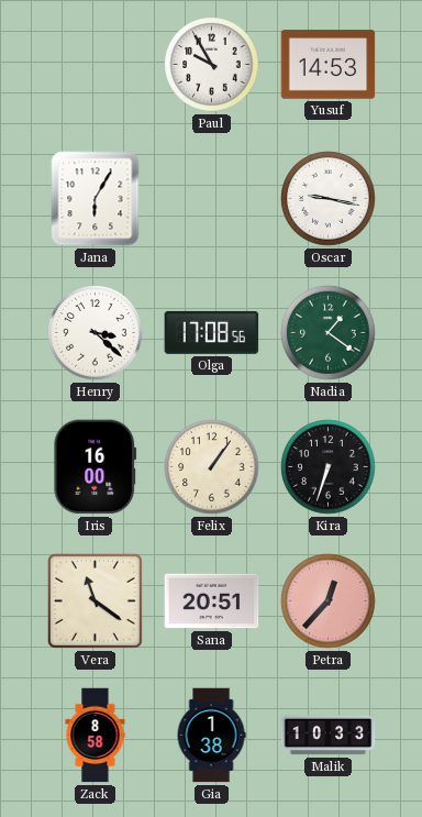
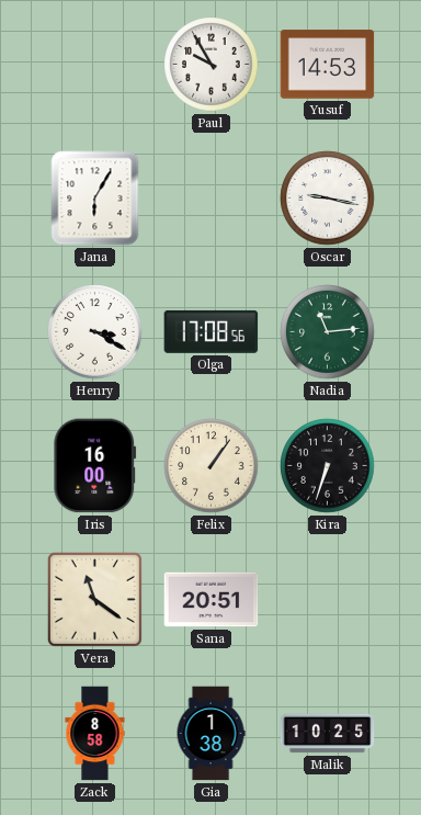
Henry: 3:22 -> 3:20
Nadia: 1:21 -> 11:14
Petra: 12:37 -> none
Malik: 10:33 -> 10:25
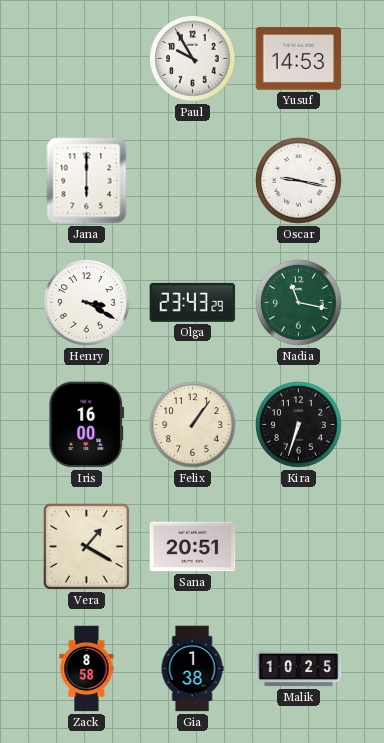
Jana: 6:05 -> 6:00
Olga: 17:08 -> 23:43
Nadia: 11:14 -> 11:17
Vera: 11:21 -> 1:20
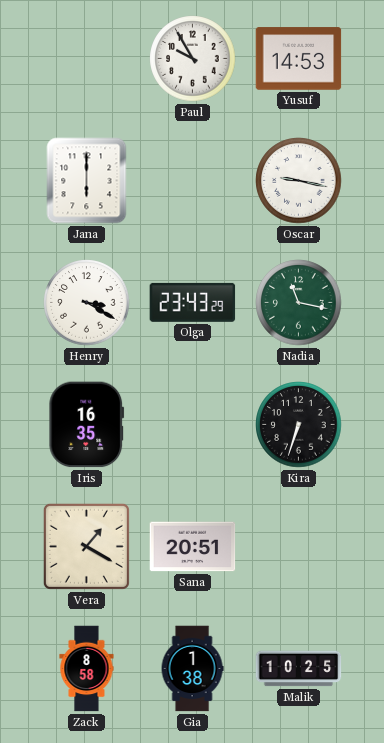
Iris: 16:00 -> 16:35
Felix: 1:06 -> none
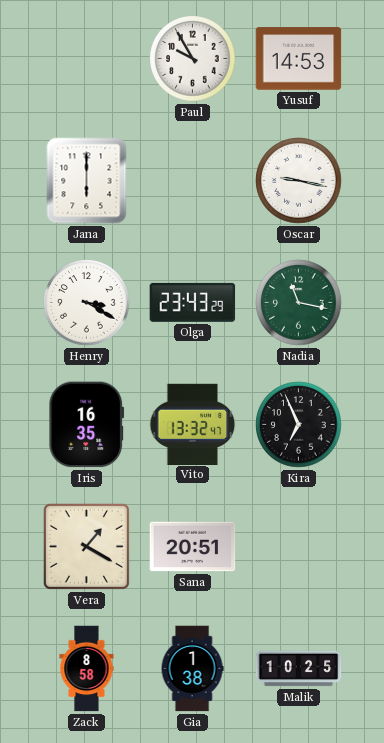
Vito: none -> 13:32
Kira: 6:33 -> 6:56
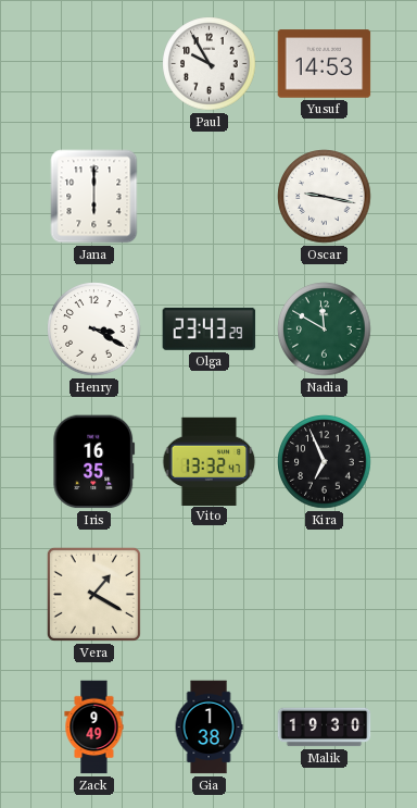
Nadia: 11:17 -> 11:50
Sana: 20:51 -> none
Zack: 8:58 -> 9:49
Malik: 10:25 -> 19:30
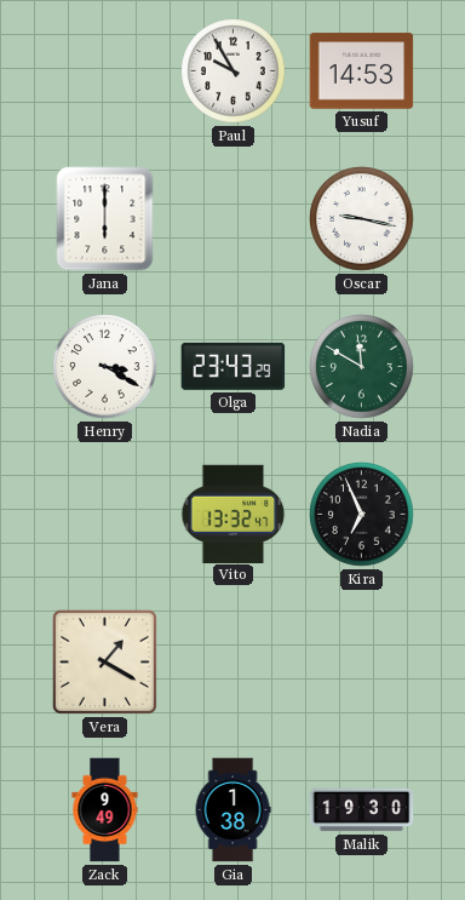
Iris: 16:35 -> none
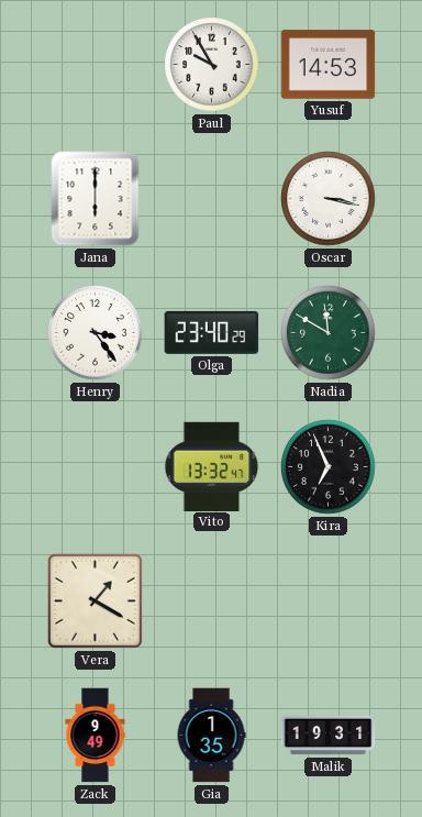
Oscar: 9:17 -> 3:17
Henry: 3:20 -> 3:24
Olga: 23:43 -> 23:40
Gia: 1:38 -> 1:35
Malik: 19:30 -> 19:31
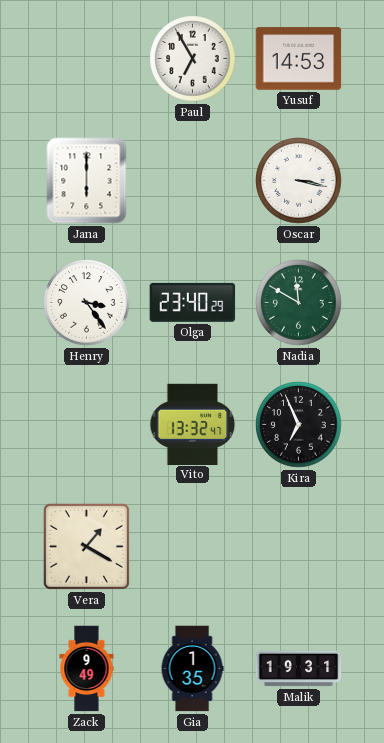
Paul: 9:55 -> 6:55
